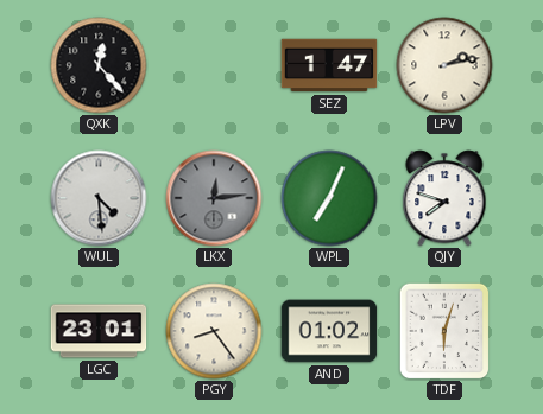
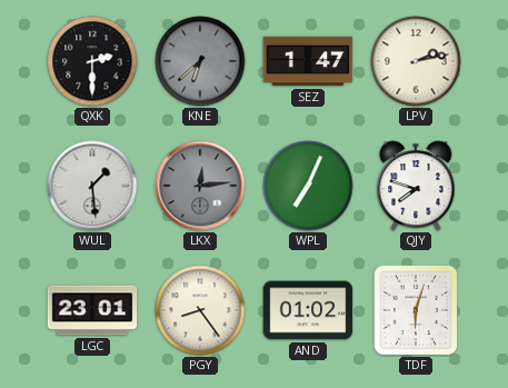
QXK: 12:23 -> 2:30
KNE: none -> 6:38
WUL: 4:29 -> 1:29
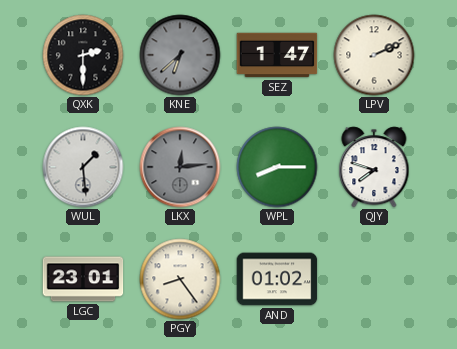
LPV: 2:13 -> 2:11
WPL: 7:04 -> 8:15
TDF: 6:03 -> none
